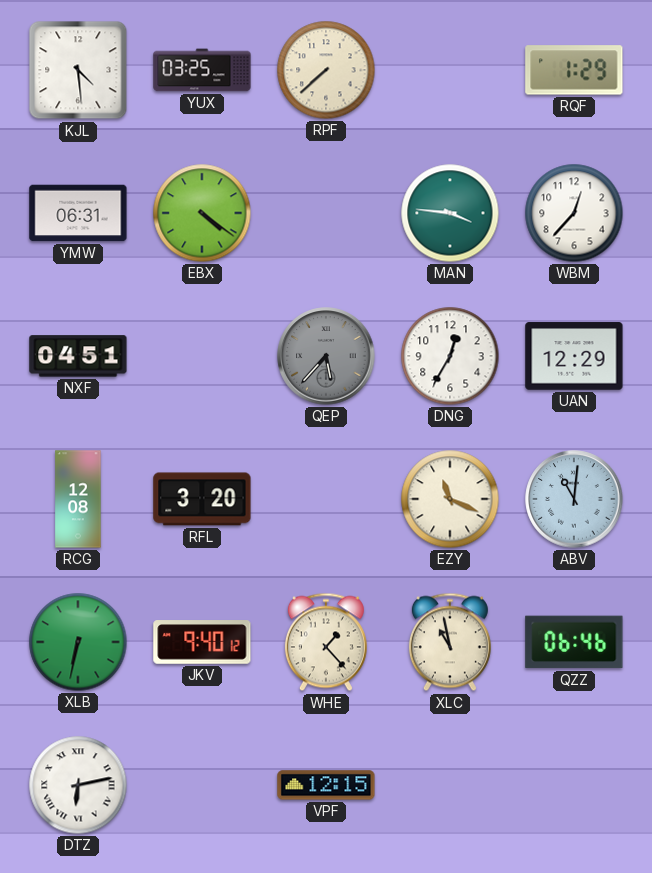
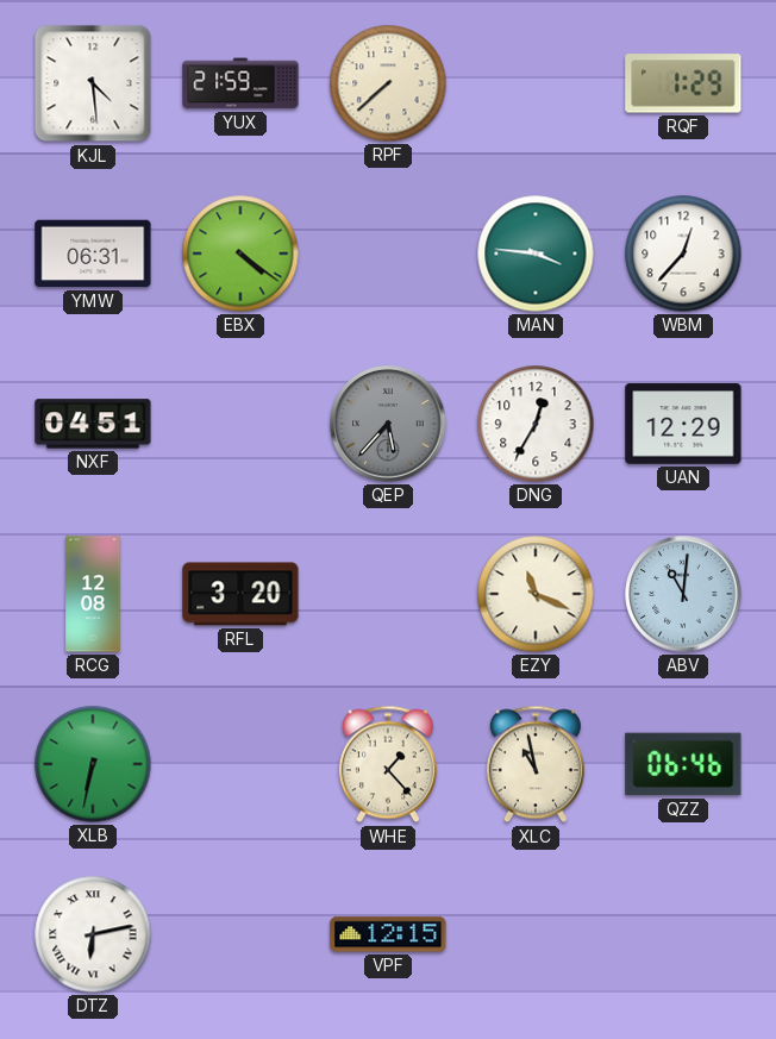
YUX: 03:25 -> 21:59
JKV: 9:40 -> none
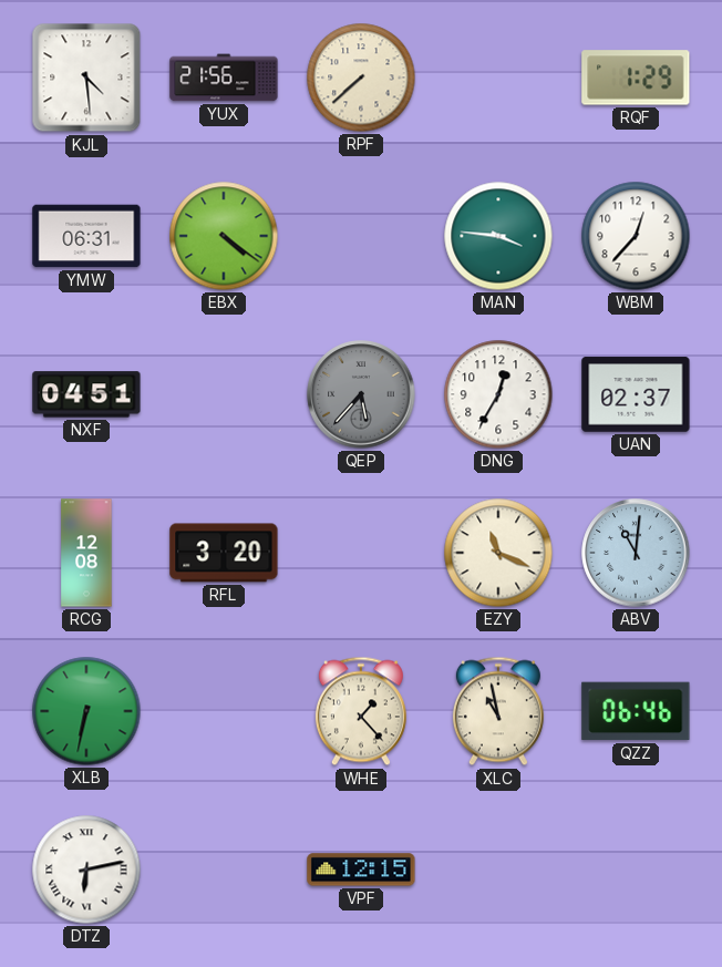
YUX: 21:59 -> 21:56
UAN: 12:29 -> 02:37
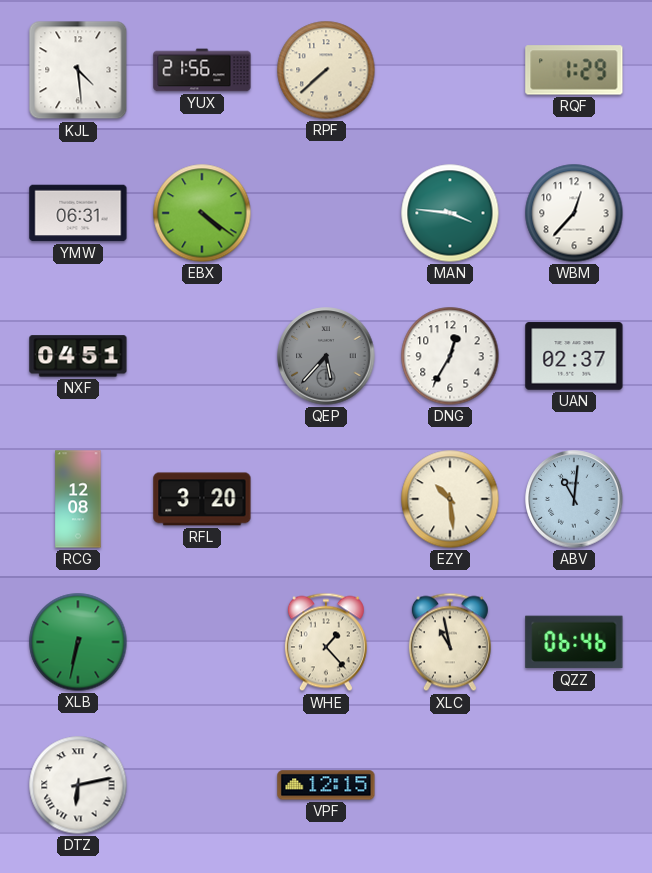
EZY: 11:19 -> 10:29
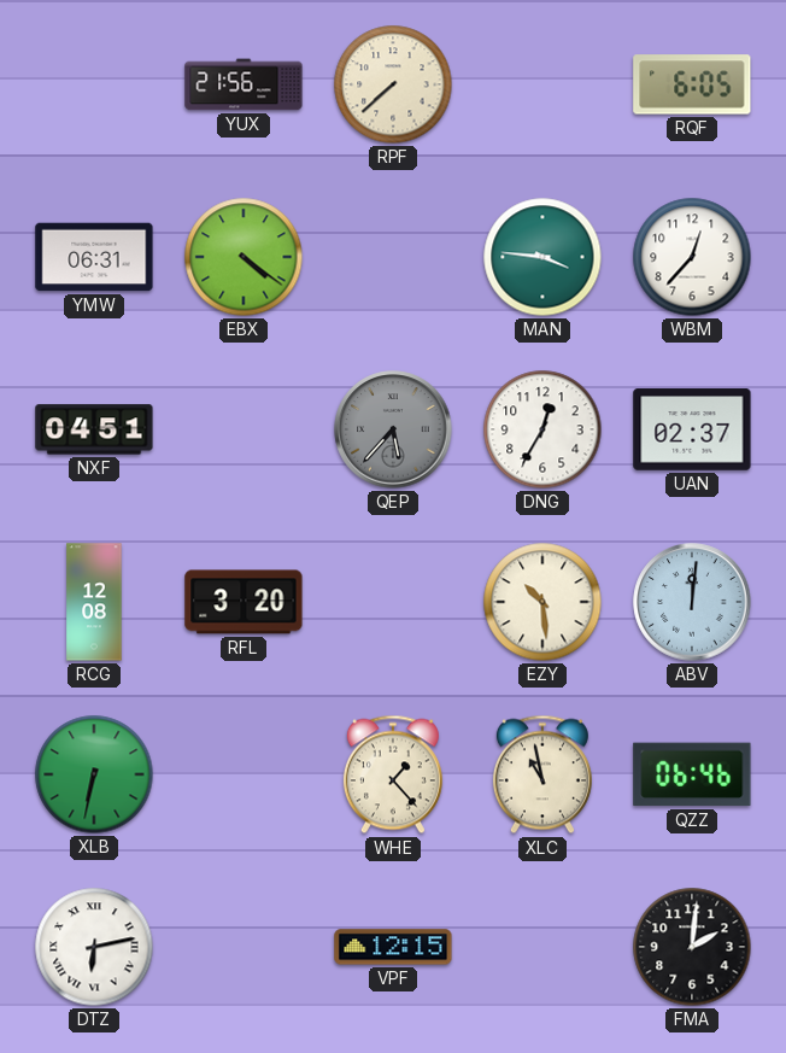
KJL: 4:29 -> none
RQF: 1:29 -> 6:05
ABV: 11:01 -> 12:01
FMA: none -> 2:01
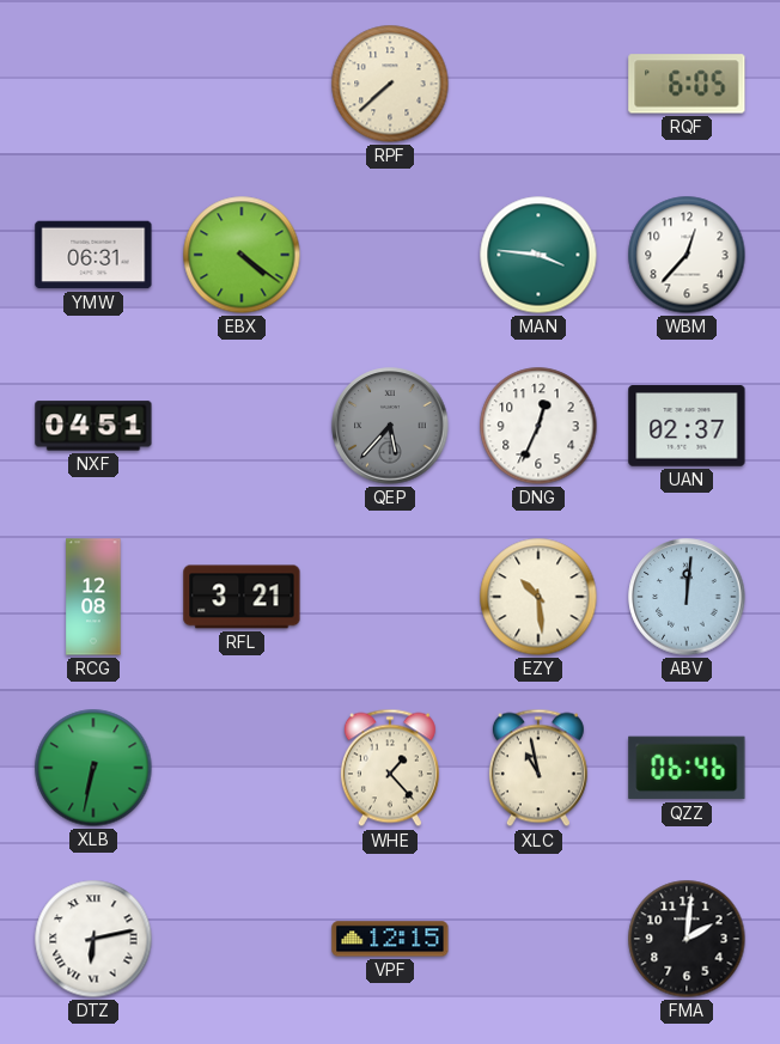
YUX: 21:56 -> none
DNG: 12:35 -> 12:34
RFL: 3:20 -> 3:21
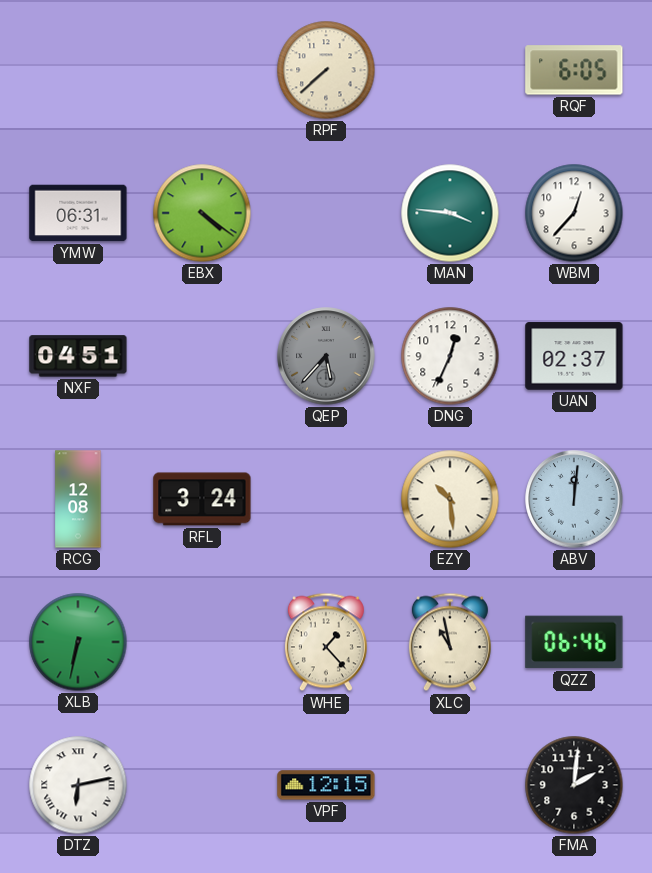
RFL: 3:21 -> 3:24
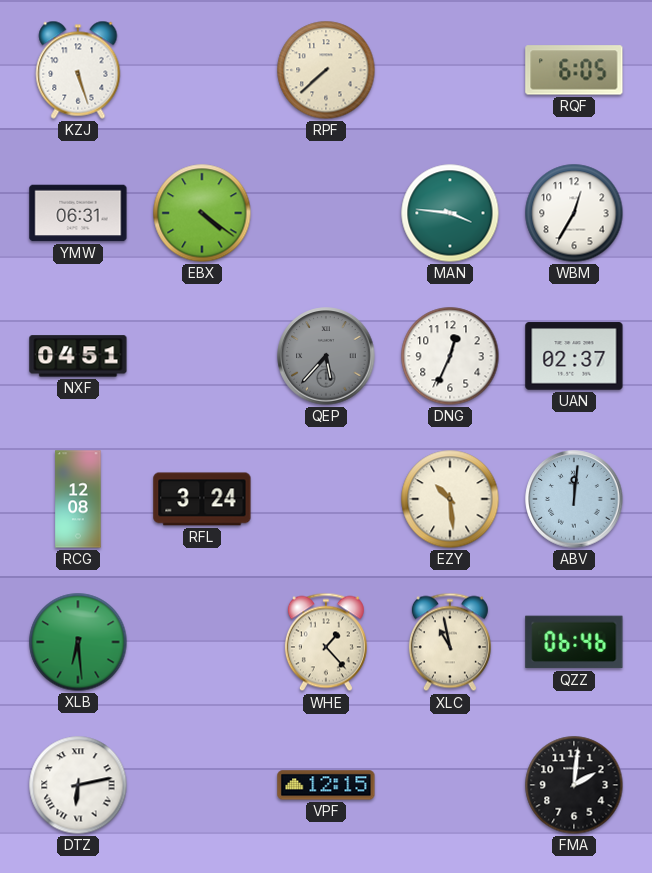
KZJ: none -> 5:27
WBM: 12:37 -> 12:35
XLB: 6:32 -> 6:29
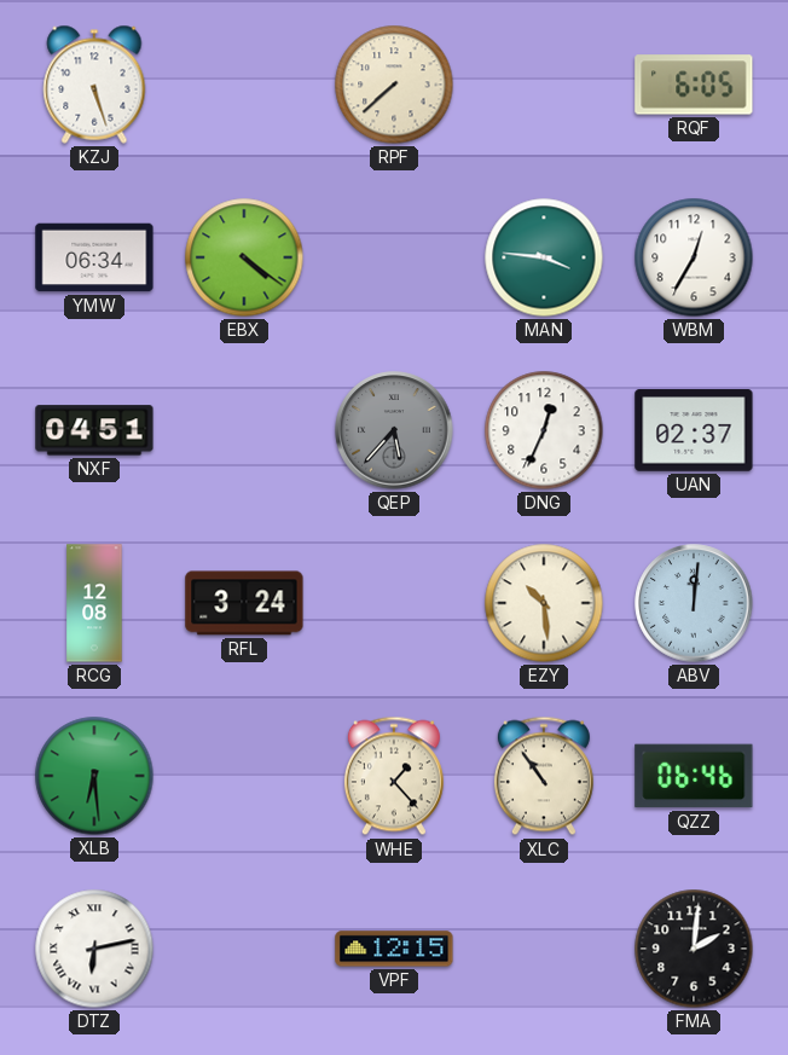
YMW: 06:31 -> 06:34
XLC: 10:58 -> 10:54
